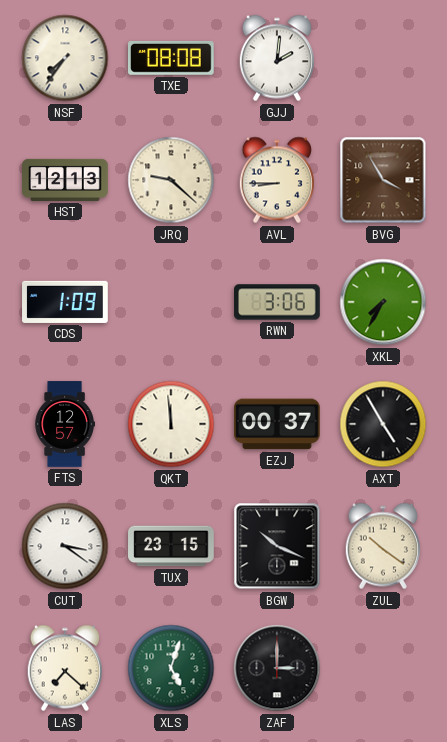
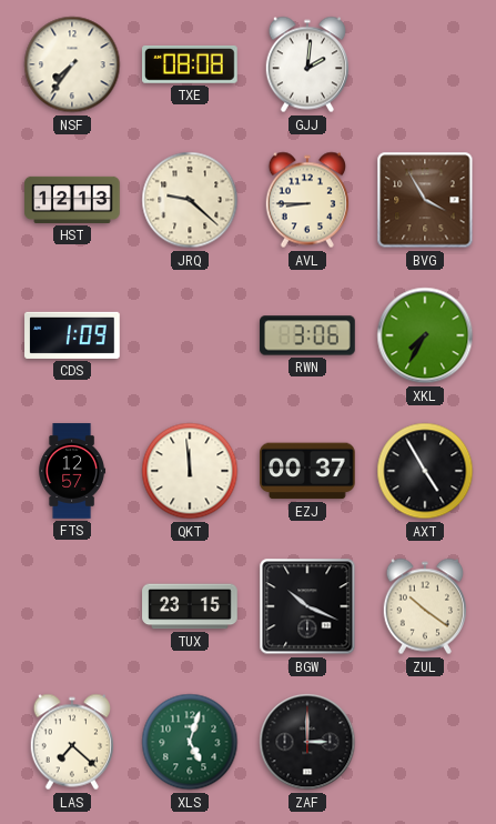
CUT: 3:21 -> none
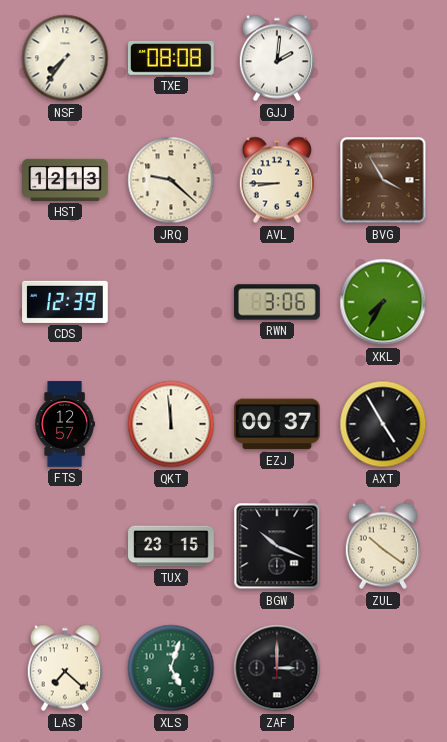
CDS: 1:09 -> 12:39
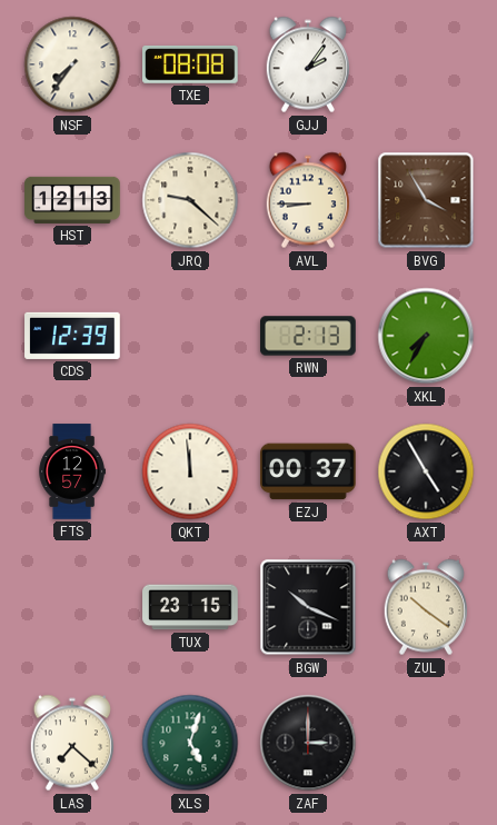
GJJ: 2:01 -> 2:06
RWN: 3:06 -> 2:13
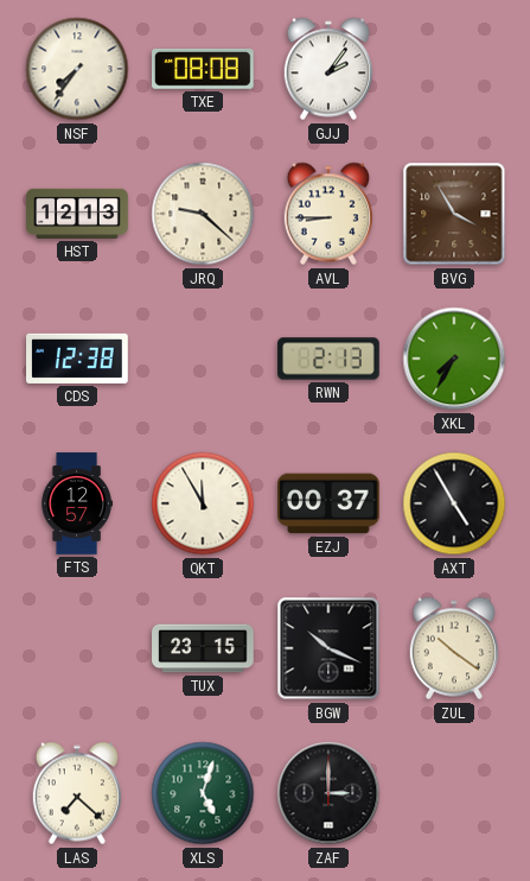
CDS: 12:39 -> 12:38
QKT: 11:59 -> 11:55
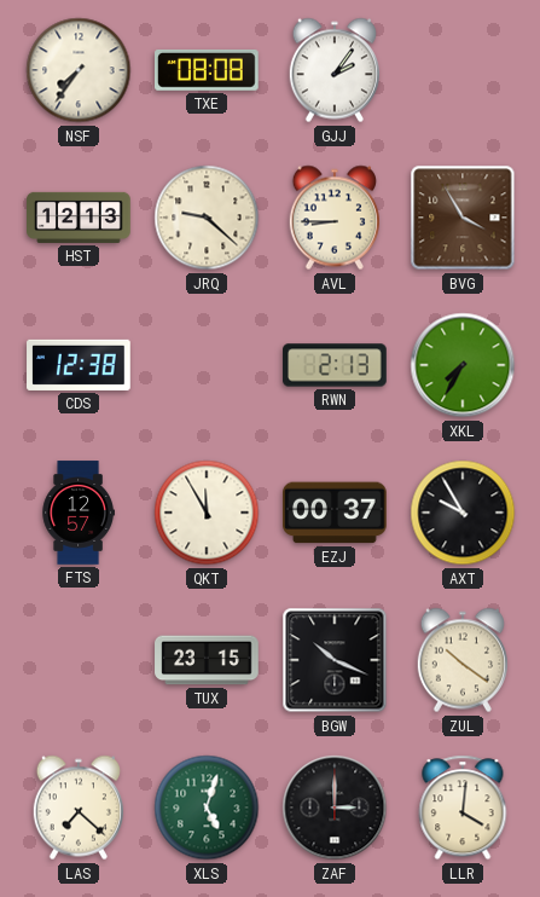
AXT: 4:55 -> 9:55
LLR: none -> 4:01
